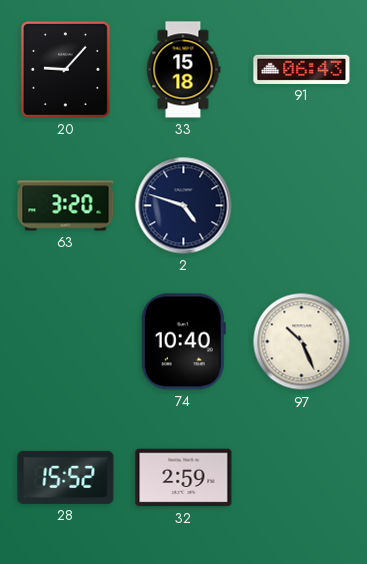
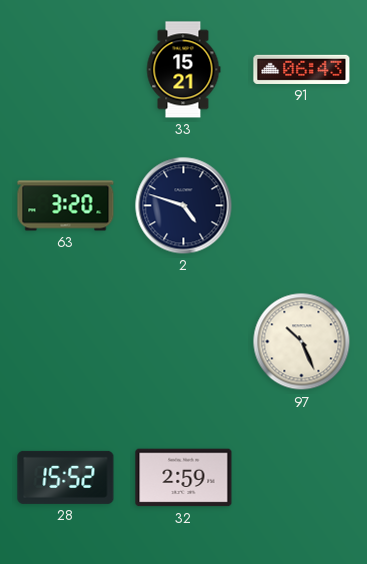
20: 9:07 -> none
33: 15:18 -> 15:21
74: 10:40 -> none
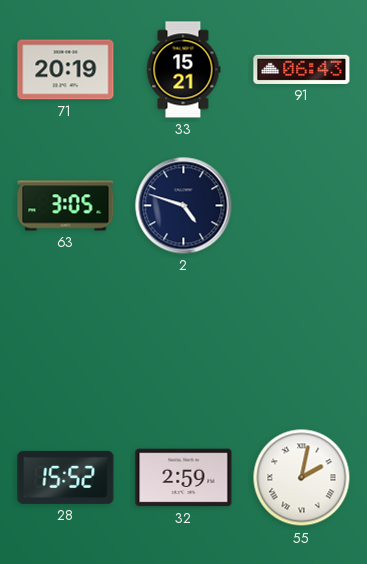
71: none -> 20:19
63: 3:20 -> 3:05
97: 10:26 -> none
55: none -> 2:02
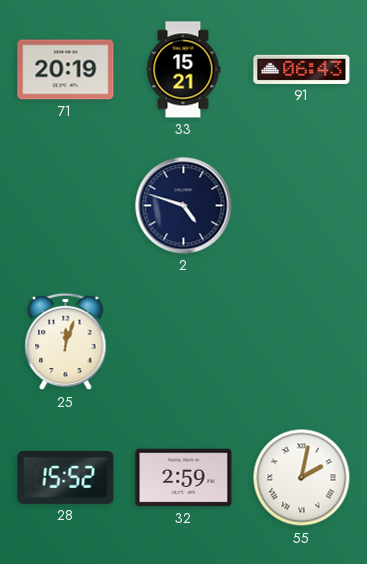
63: 3:05 -> none
25: none -> 12:03
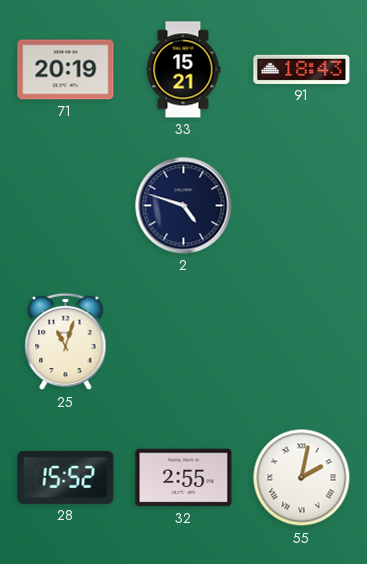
91: 06:43 -> 18:43
25: 12:03 -> 11:03
32: 2:59 -> 2:55
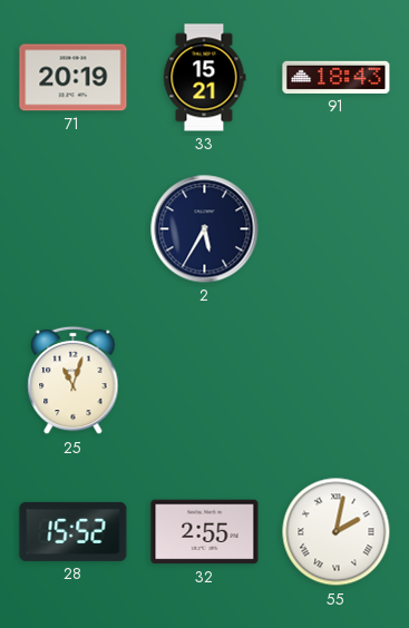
2: 4:48 -> 5:35
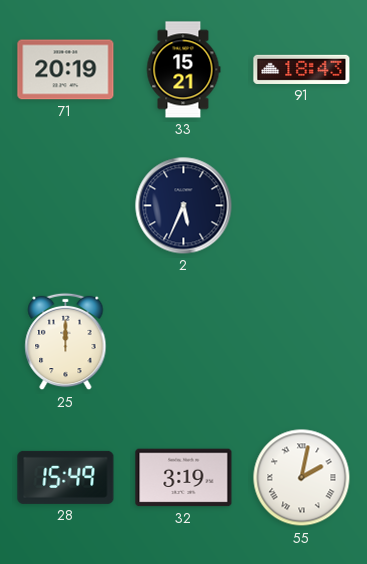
2: 5:35 -> 5:34
25: 11:03 -> 12:00
28: 15:52 -> 15:49
32: 2:55 -> 3:19
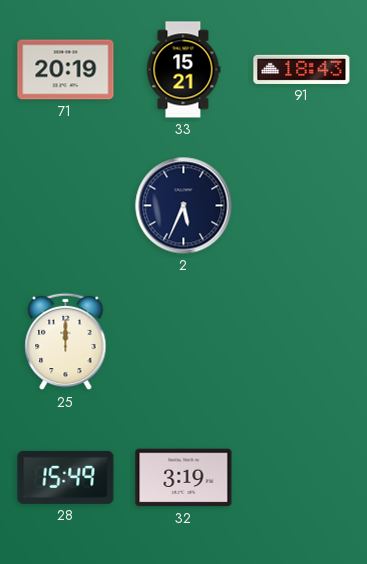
55: 2:02 -> none
